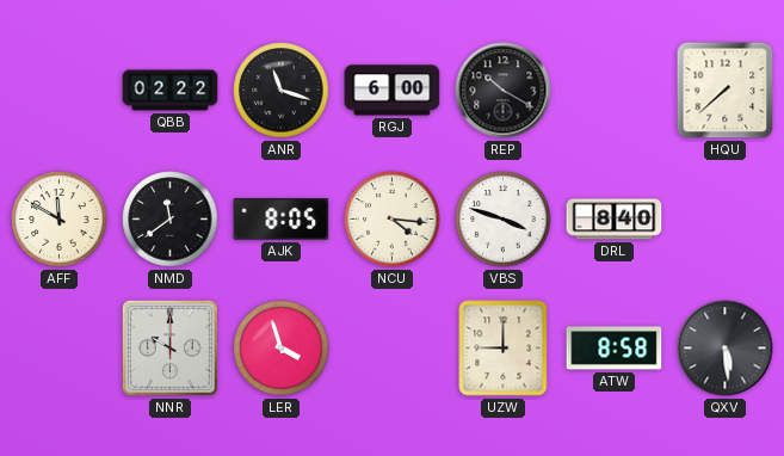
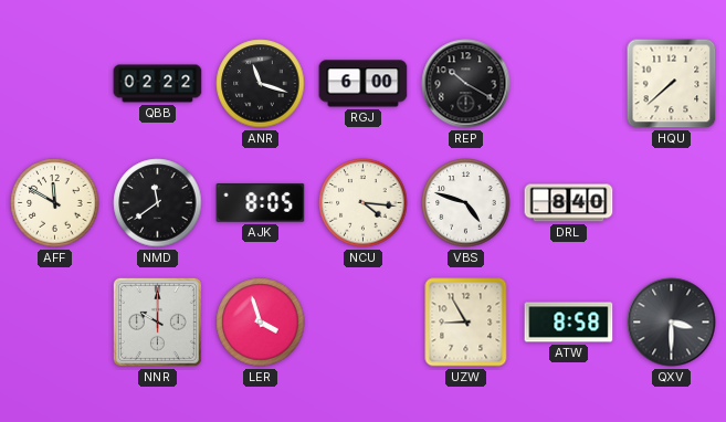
VBS: 3:48 -> 4:48
UZW: 9:00 -> 8:55
QXV: 5:29 -> 3:30
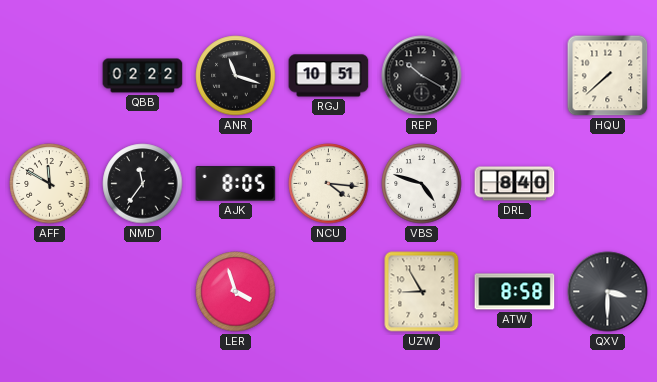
RGJ: 6:00 -> 10:51
NMD: 11:39 -> 11:36
NNR: 10:00 -> none
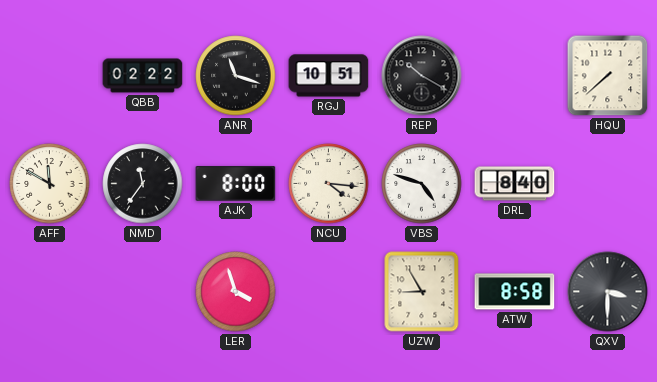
AJK: 8:05 -> 8:00
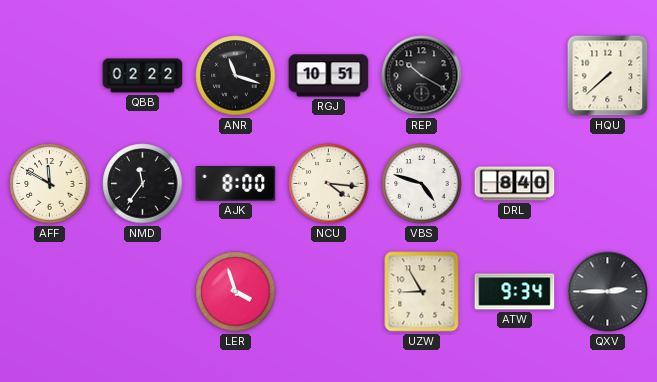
ATW: 8:58 -> 9:34
QXV: 3:30 -> 2:45
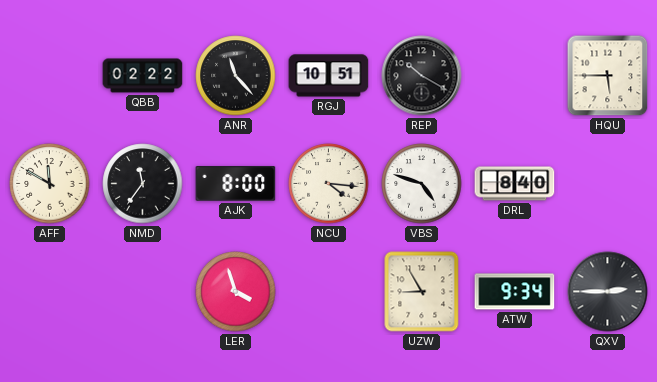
ANR: 11:18 -> 11:23
HQU: 7:38 -> 5:45
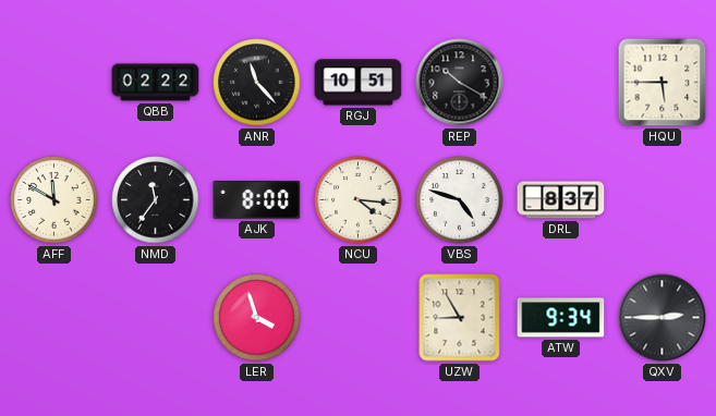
DRL: 8:40 -> 8:37
